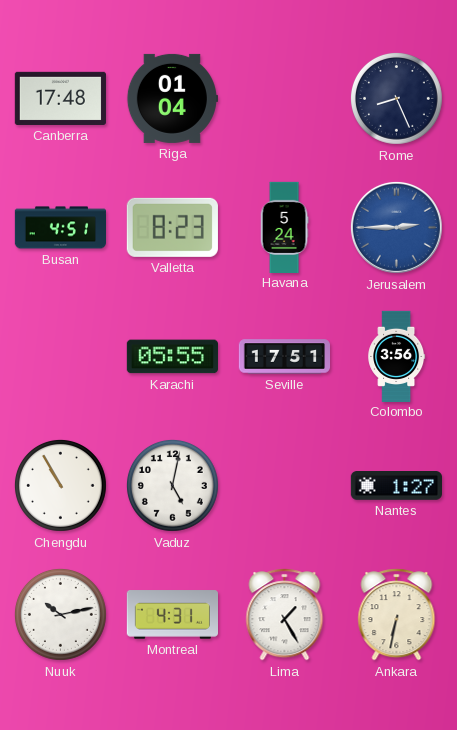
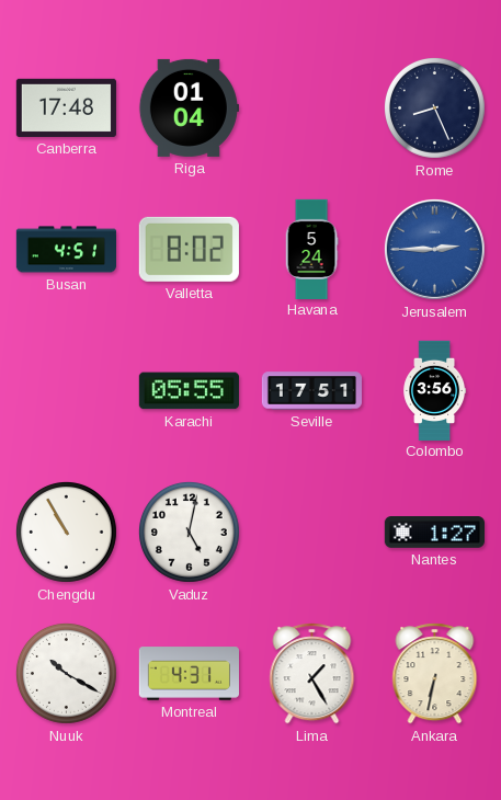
Valletta: 8:23 -> 8:02
Nuuk: 10:13 -> 10:20
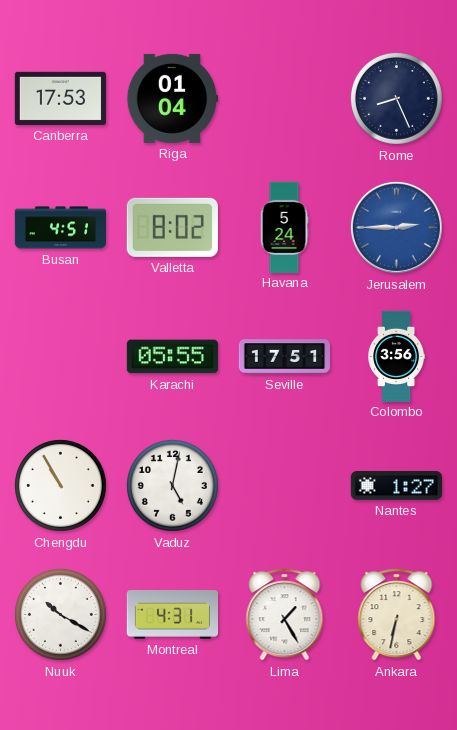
Canberra: 17:48 -> 17:53
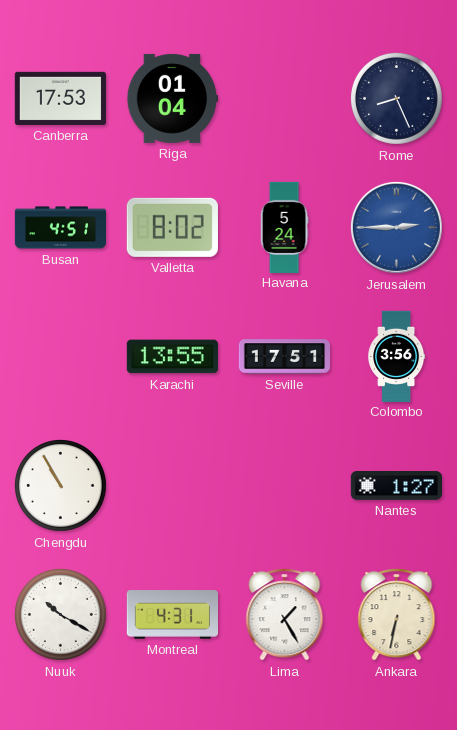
Karachi: 05:55 -> 13:55
Vaduz: 5:02 -> none
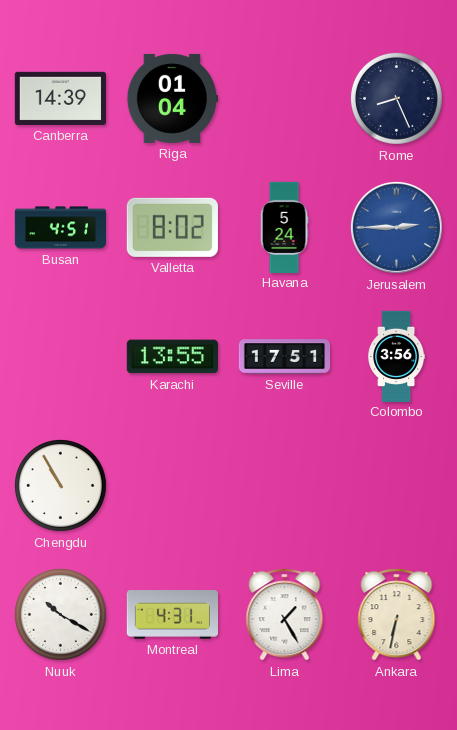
Canberra: 17:53 -> 14:39
Nantes: 1:27 -> none
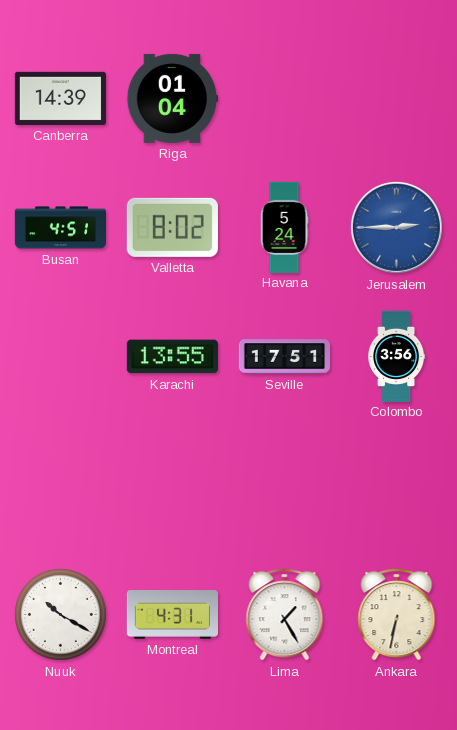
Rome: 8:26 -> none
Chengdu: 10:55 -> none
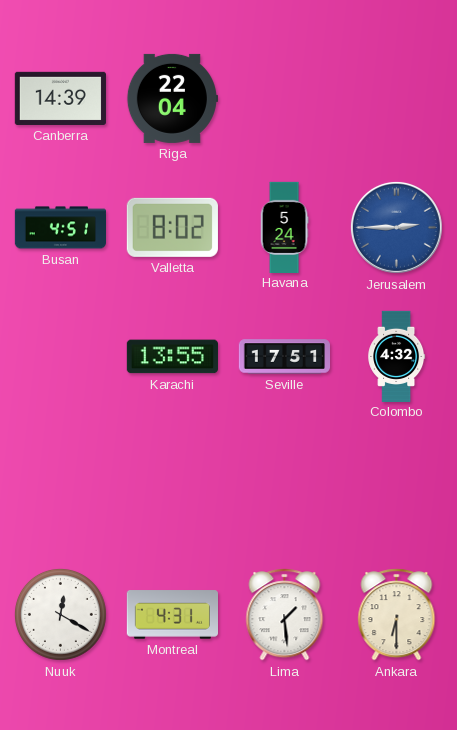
Riga: 01:04 -> 22:04
Colombo: 3:56 -> 4:32
Nuuk: 10:20 -> 12:20
Lima: 1:25 -> 1:29
Ankara: 6:32 -> 6:30
